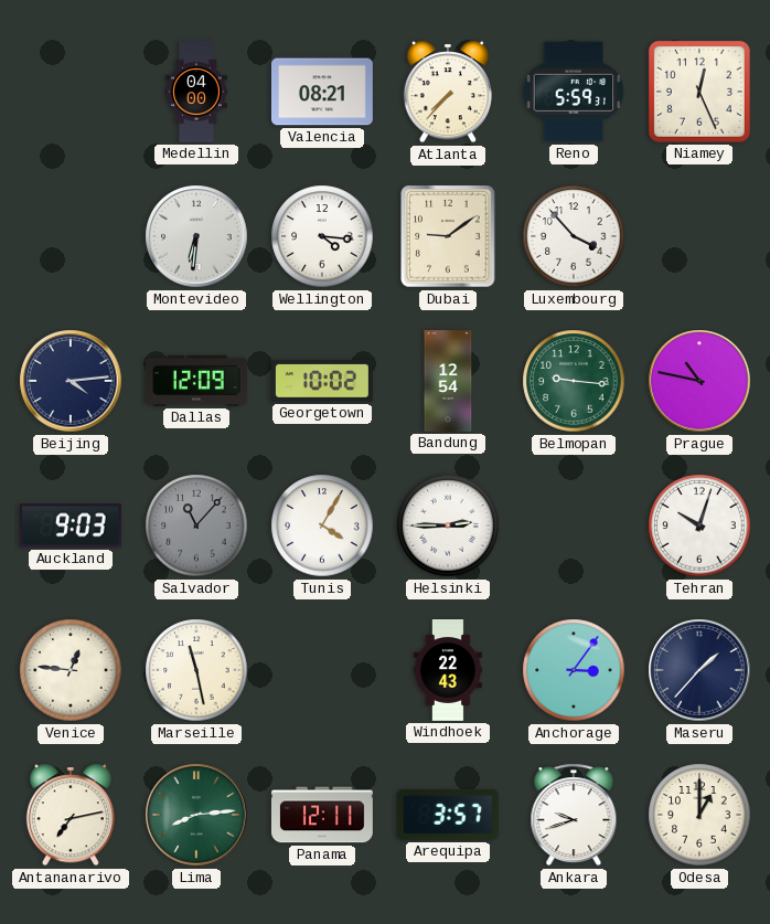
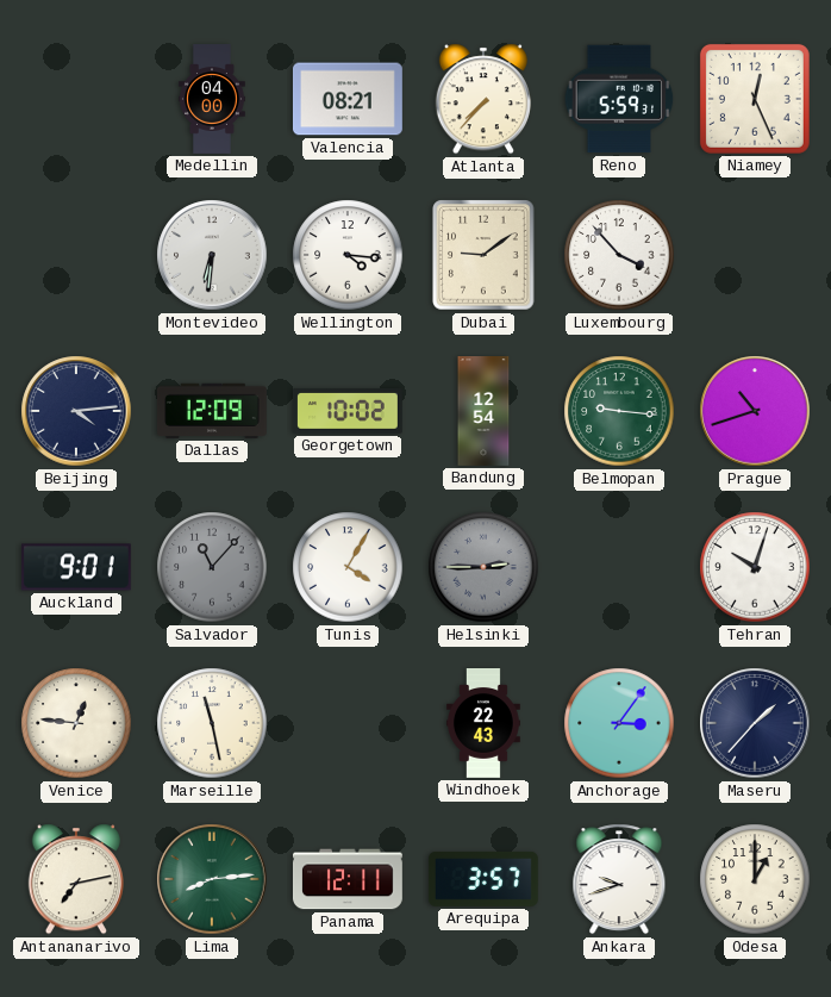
Prague: 10:47 -> 10:42
Auckland: 9:03 -> 9:01
Helsinki dial: white -> grey
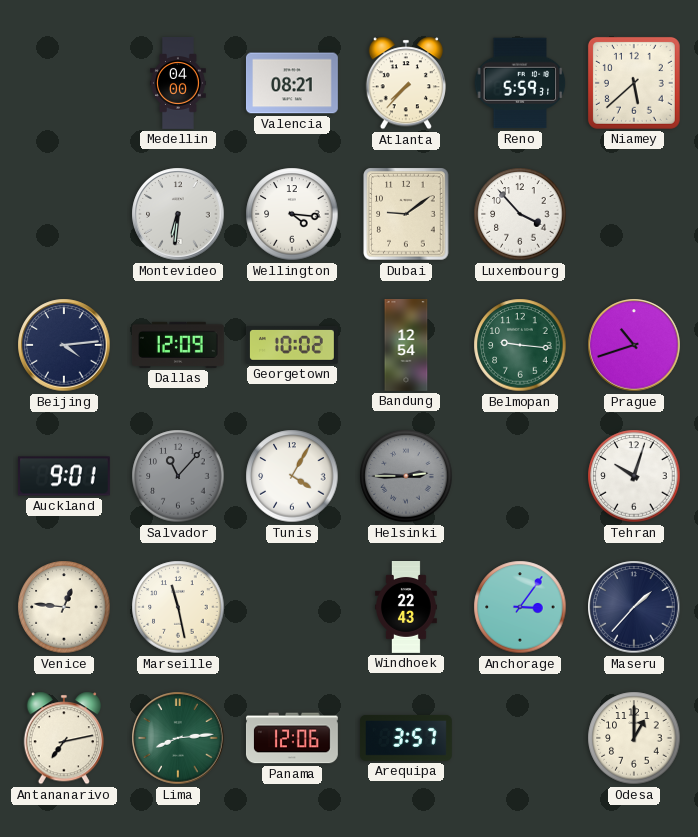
Niamey: 12:26 -> 5:38
Panama: 12:11 -> 12:06
Ankara: 9:42 -> none
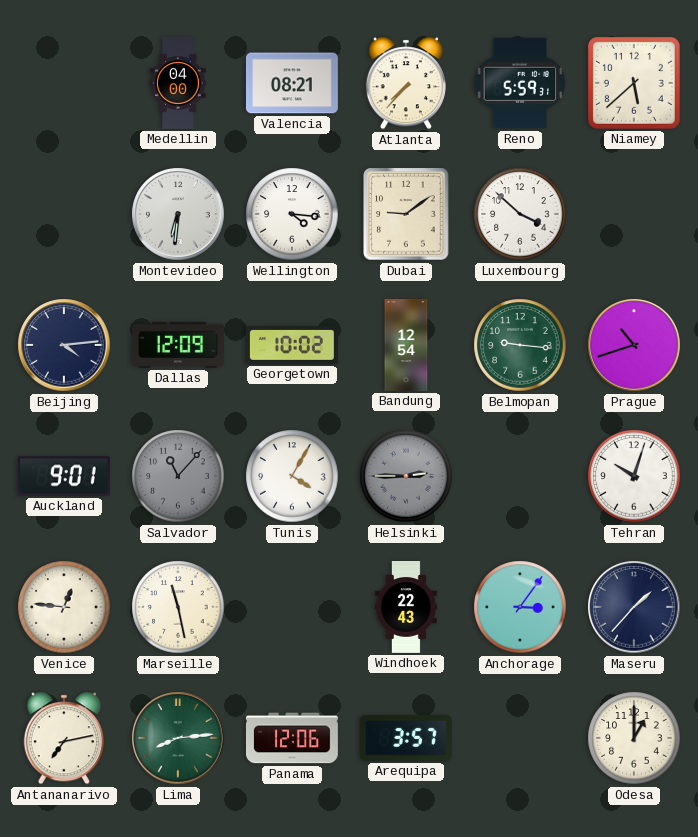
Luxembourg: 3:53 -> 3:52
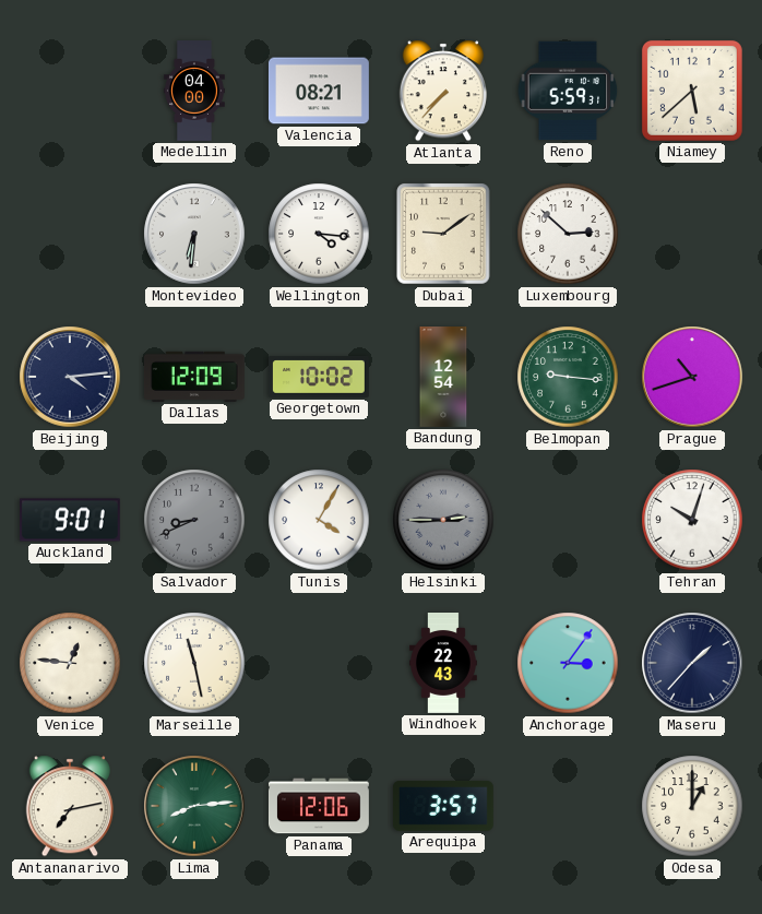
Luxembourg: 3:52 -> 2:52
Salvador: 11:07 -> 8:41
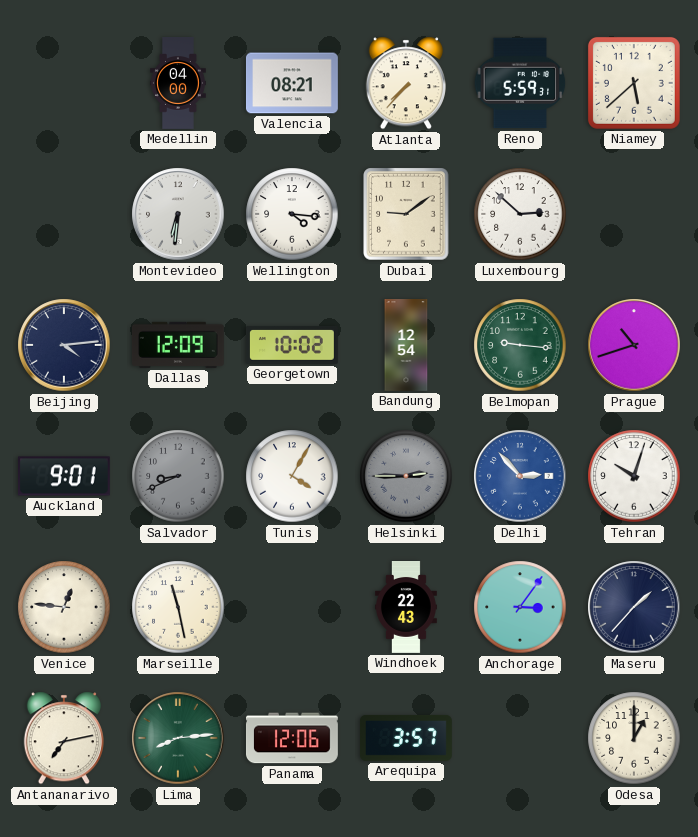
Delhi: none -> 2:53
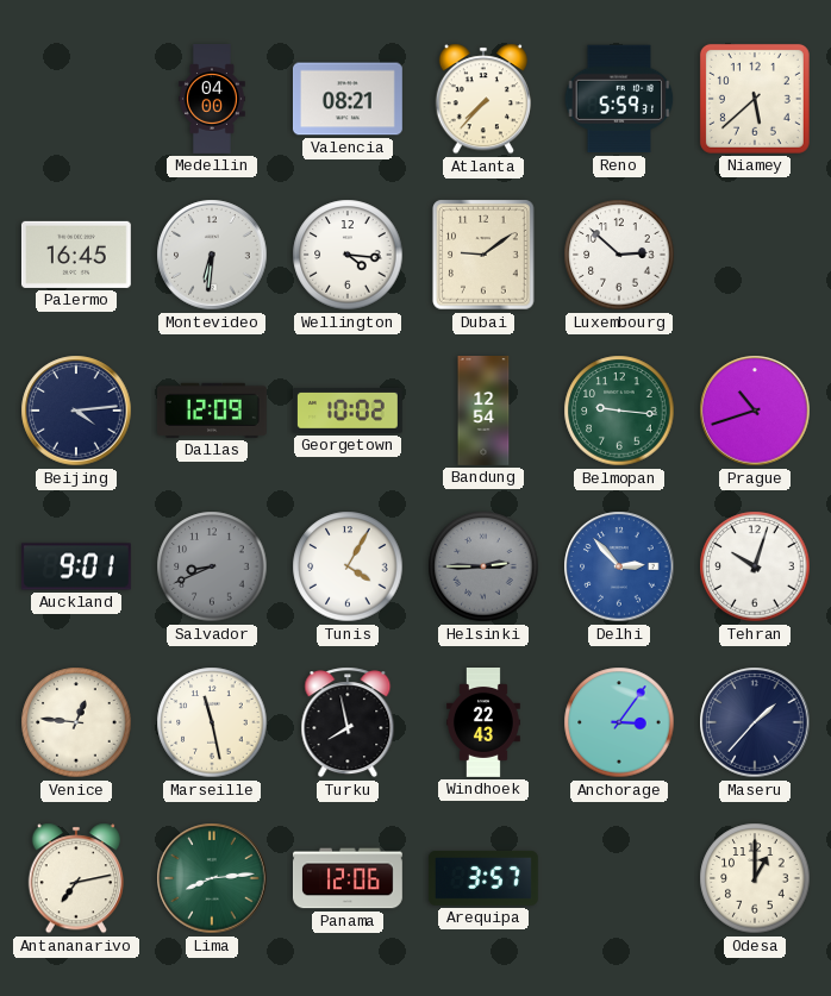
Palermo: none -> 16:45
Turku: none -> 7:58
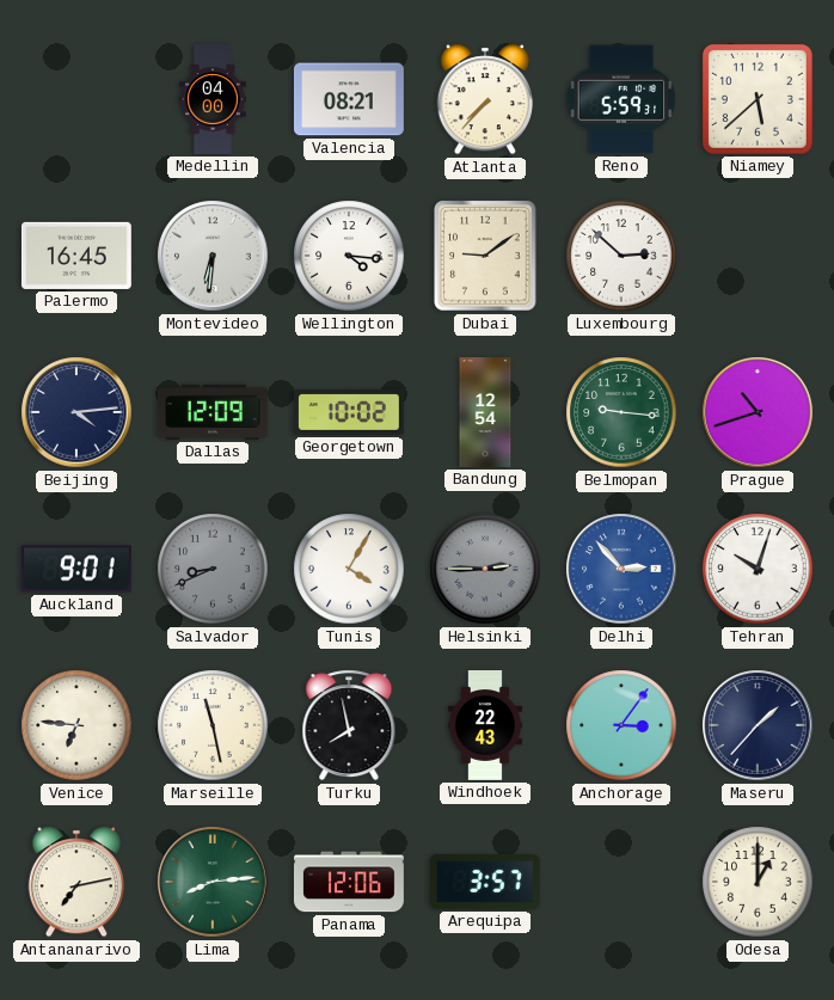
Venice: 12:46 -> 6:46
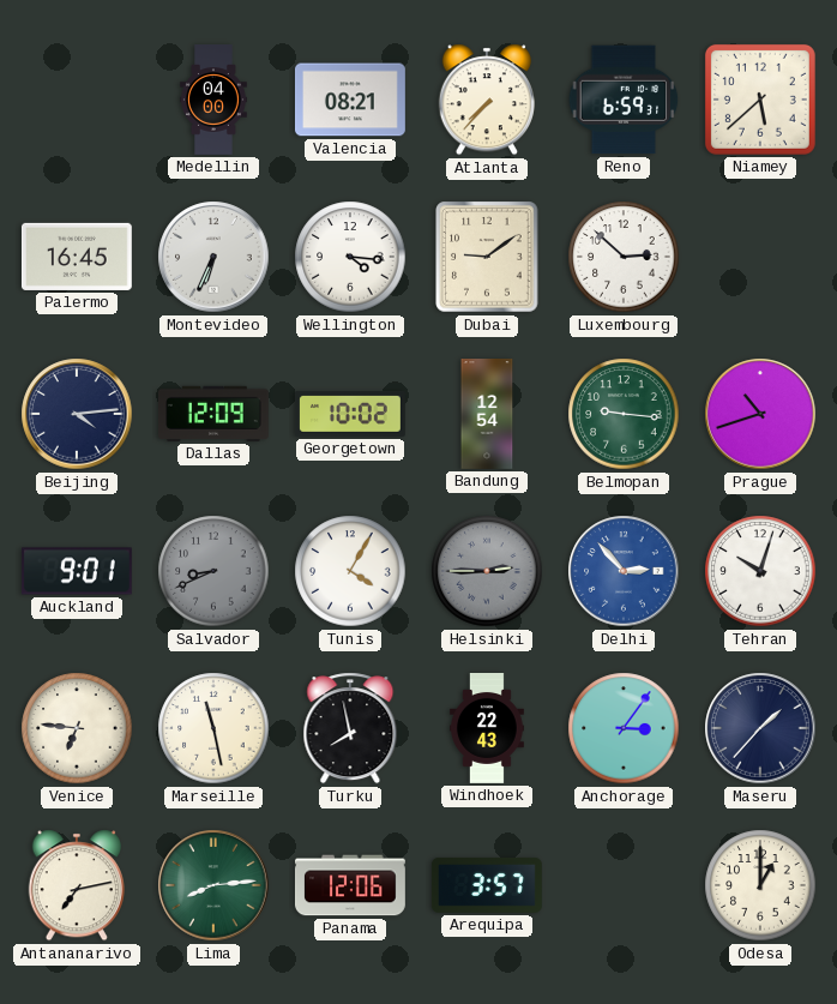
Reno: 5:59 -> 6:59
Montevideo: 6:31 -> 6:34
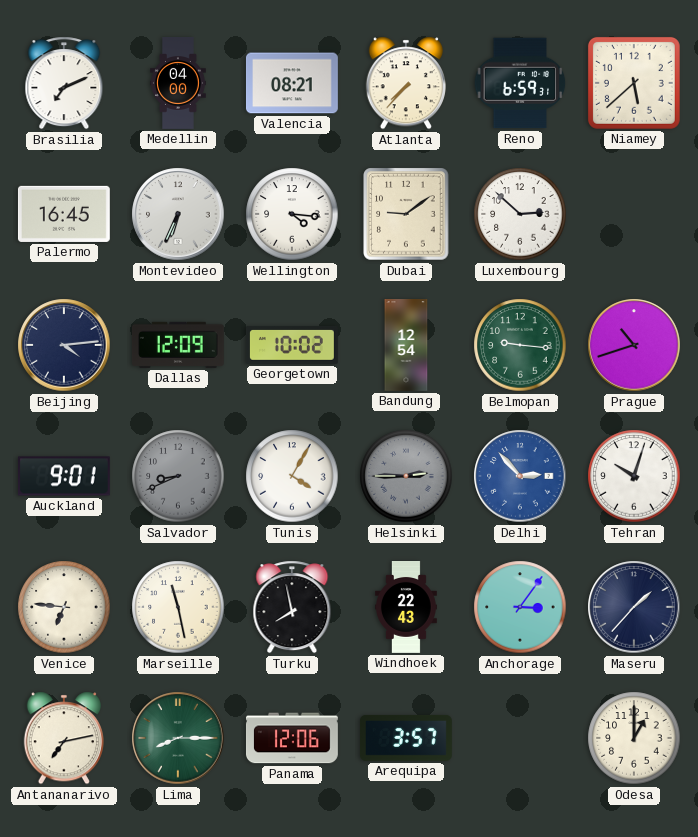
Brasilia: none -> 7:11
Lima: 8:14 -> 8:15
